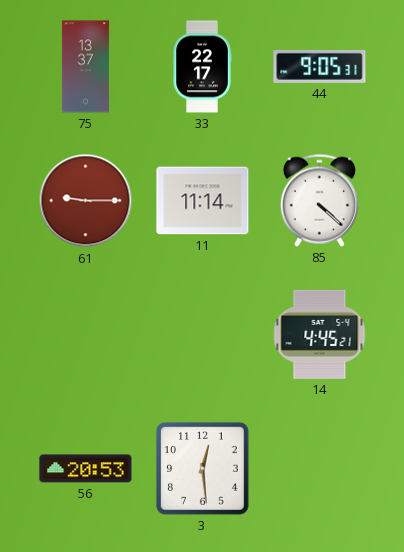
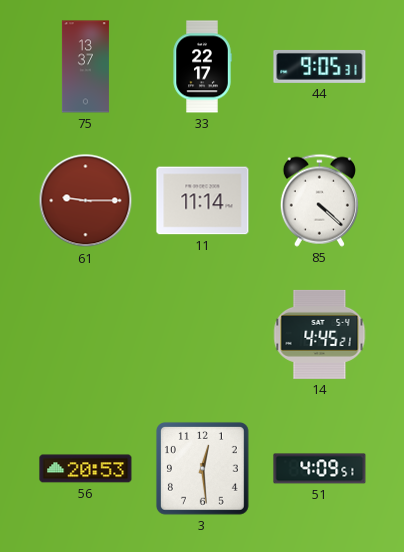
51: none -> 4:09
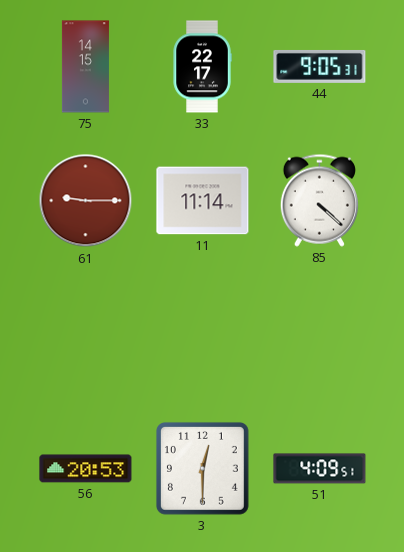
75: 13:37 -> 14:15
14: 4:45 -> none
3: 12:29 -> 12:30
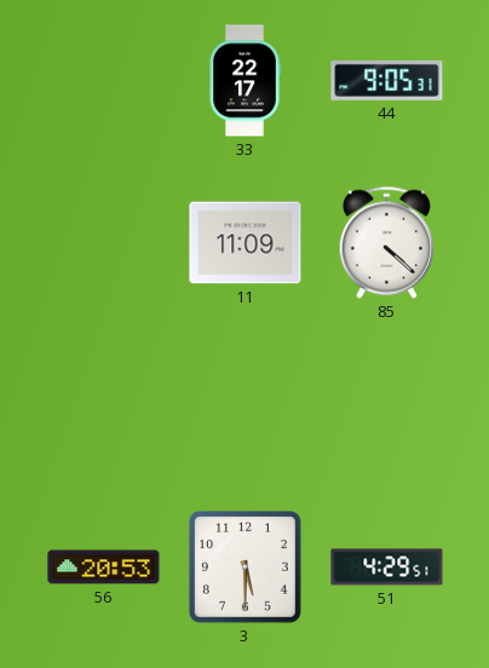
75: 14:15 -> none
61: 9:15 -> none
11: 11:14 -> 11:09
3: 12:30 -> 5:30
51: 4:09 -> 4:29
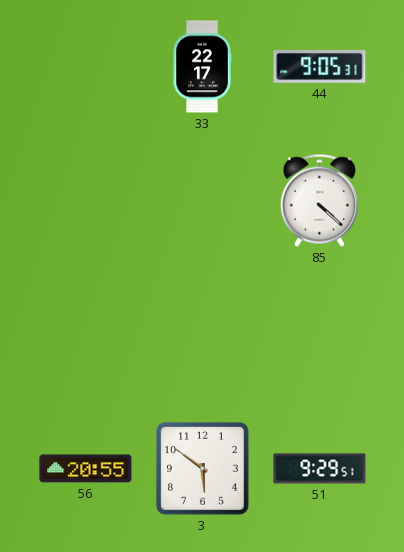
11: 11:09 -> none
56: 20:53 -> 20:55
3: 5:30 -> 5:51
51: 4:29 -> 9:29
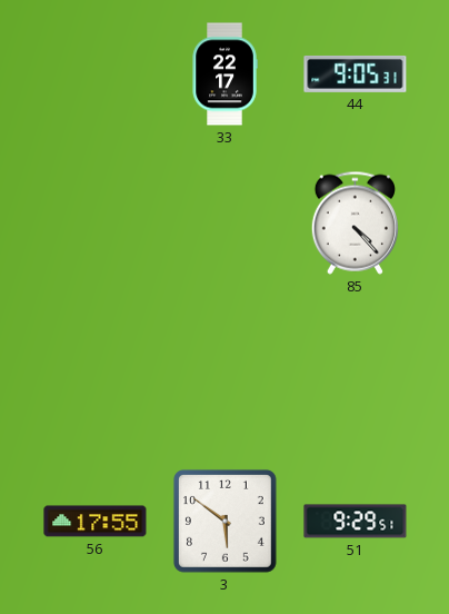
85: 4:22 -> 4:23
56: 20:55 -> 17:55
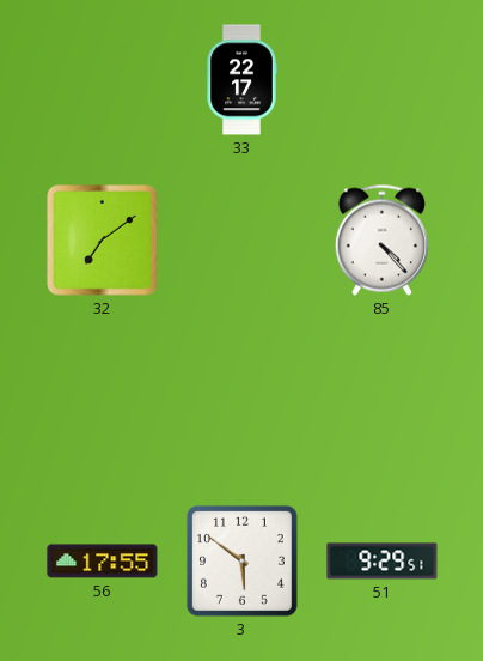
44: 9:05 -> none
32: none -> 7:09
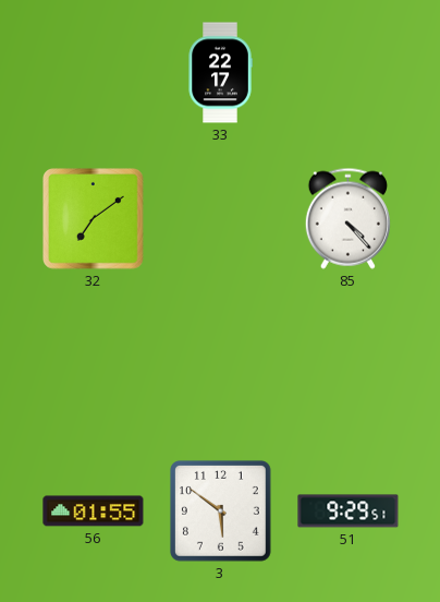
56: 17:55 -> 01:55
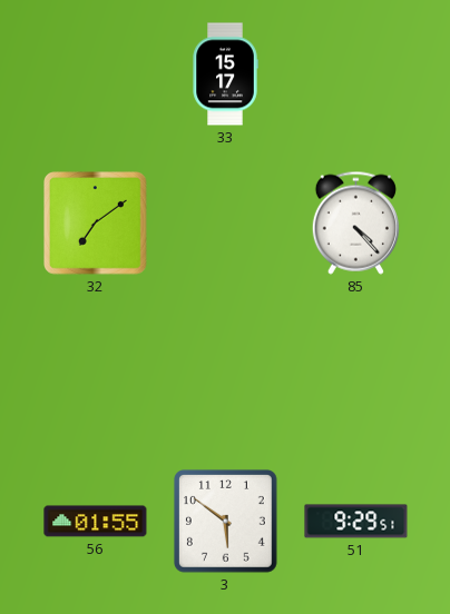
33: 22:17 -> 15:17
